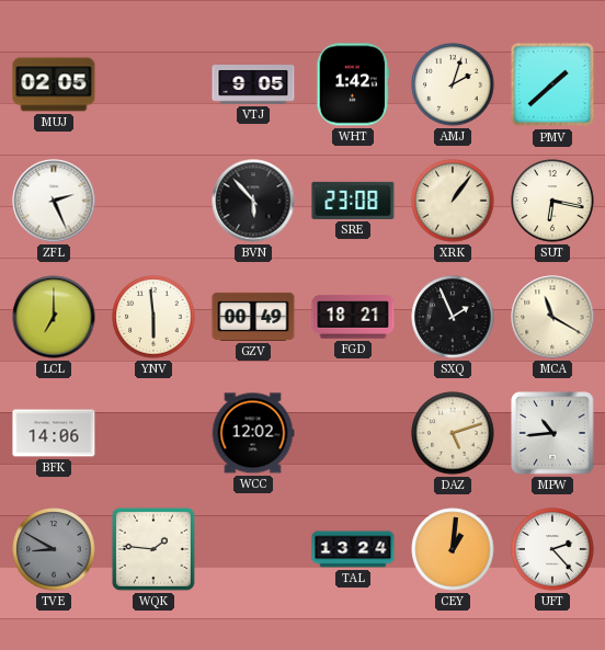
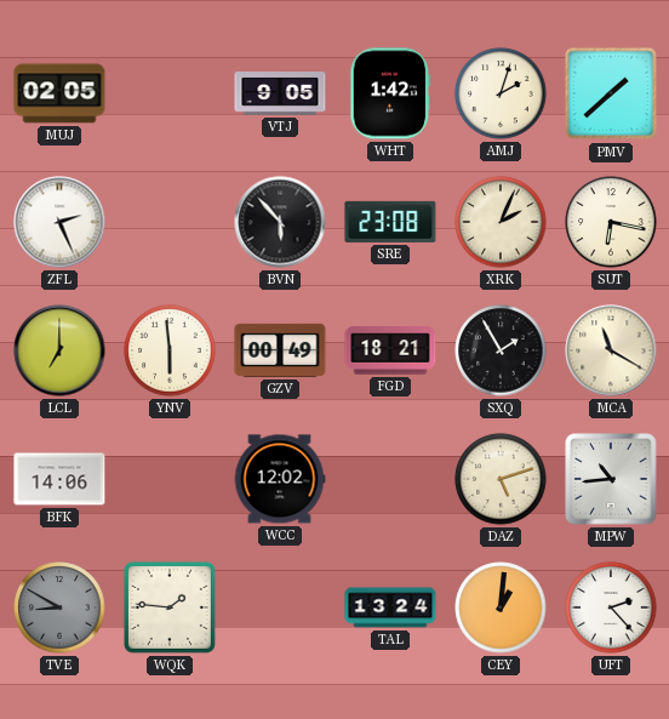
XRK: 1:06 -> 2:04
SXQ: 1:56 -> 1:55
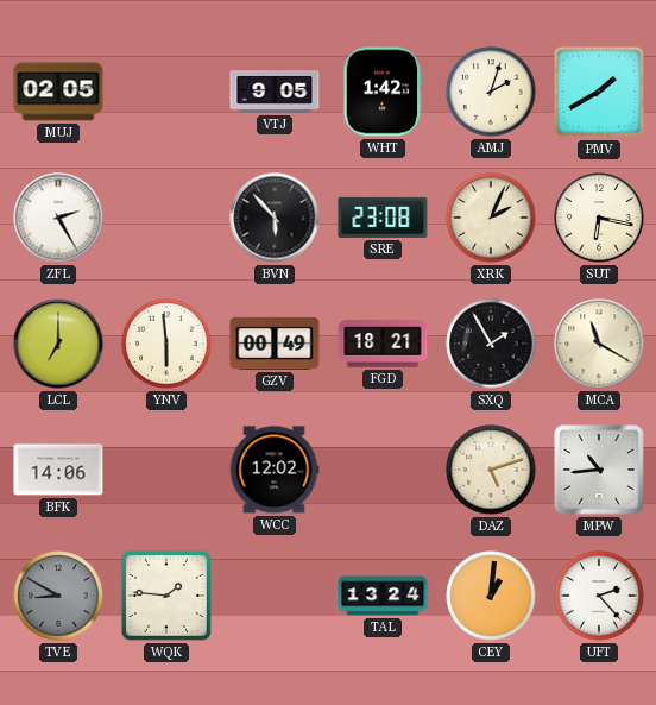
PMV: 1:38 -> 1:40
ZFL: 2:26 -> 2:25
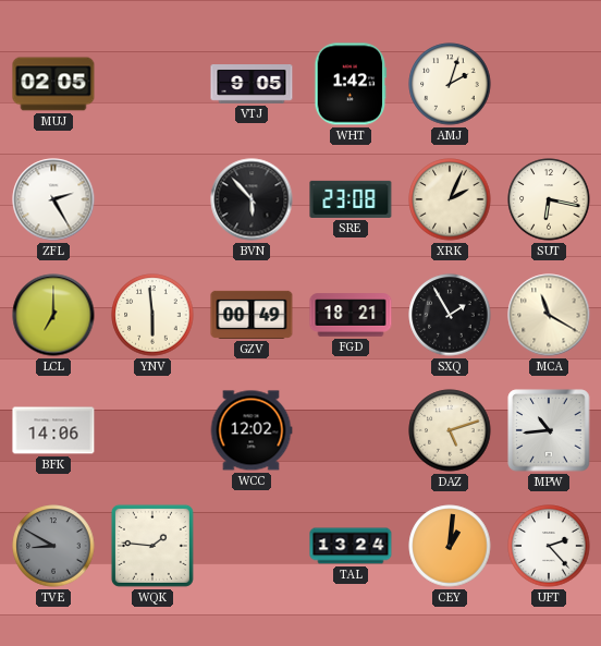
PMV: 1:40 -> none
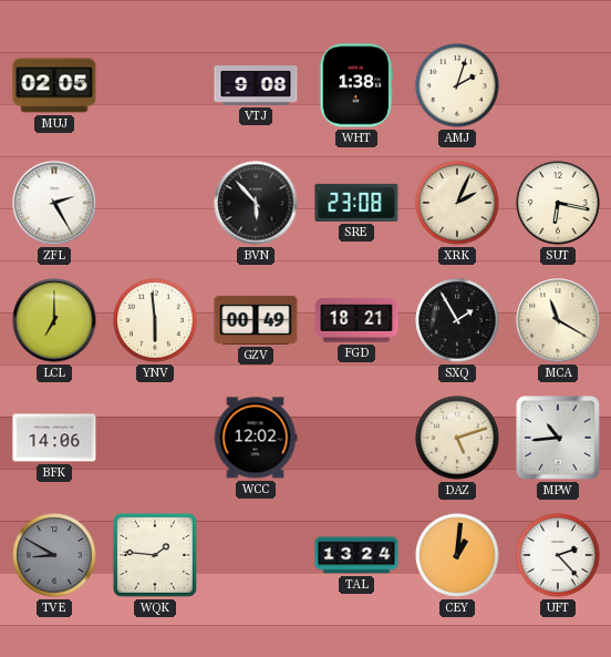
VTJ: 9:05 -> 9:08
WHT: 1:42 -> 1:38
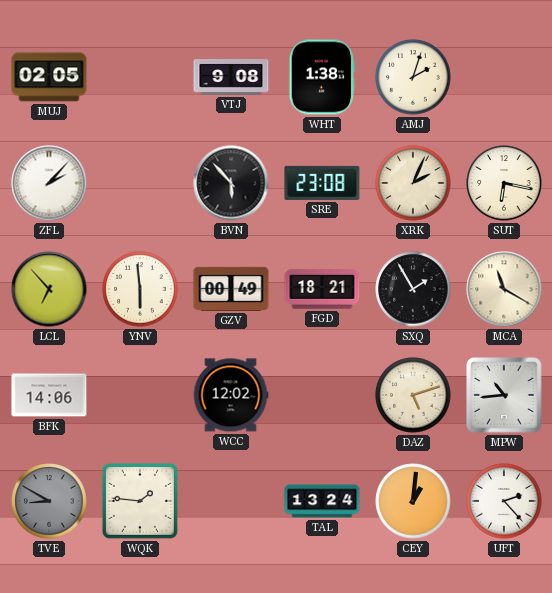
ZFL: 2:25 -> 2:07
LCL: 7:00 -> 6:53
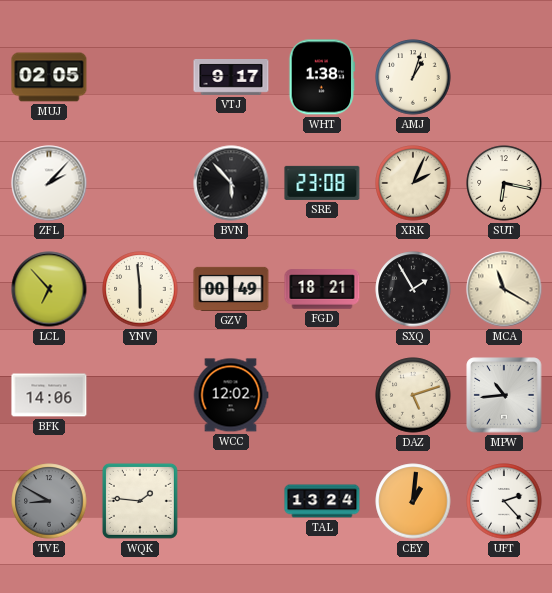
VTJ: 9:08 -> 9:17
AMJ: 2:03 -> 1:03
